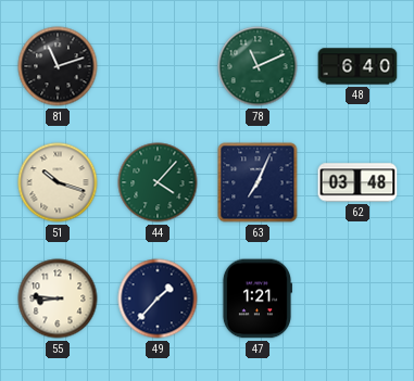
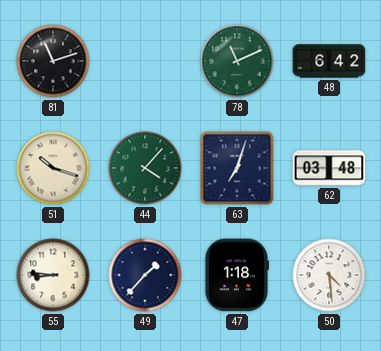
48: 6:40 -> 6:42
63: 7:04 -> 7:03
47: 1:21 -> 1:18
50: none -> 4:29
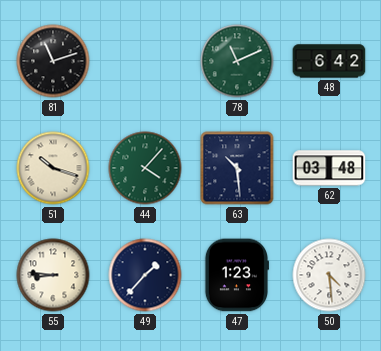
63: 7:03 -> 10:29
47: 1:18 -> 1:23
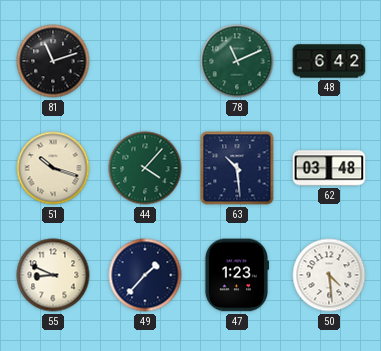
55: 8:46 -> 8:49
